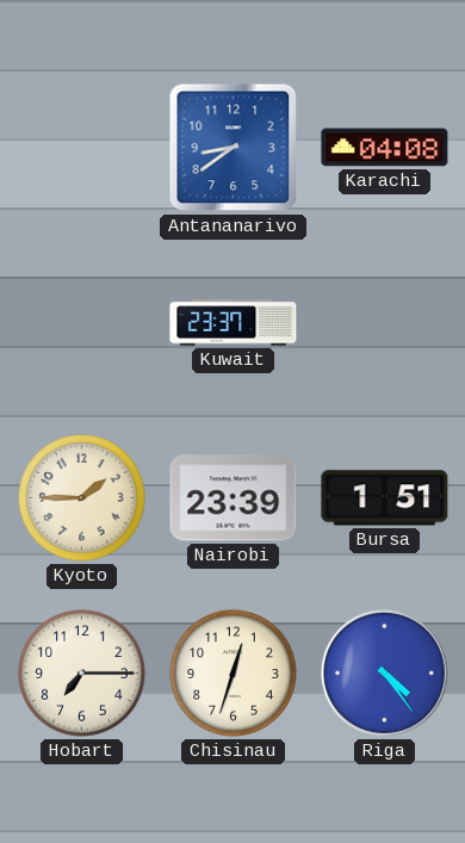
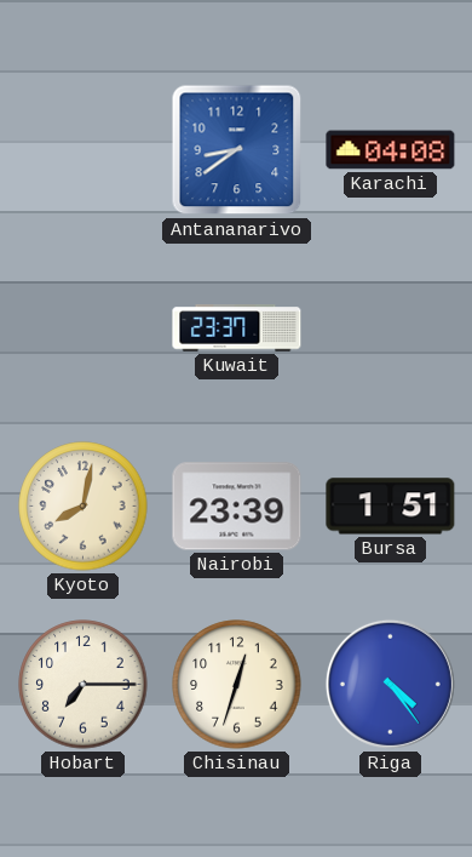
Kyoto: 1:45 -> 8:02
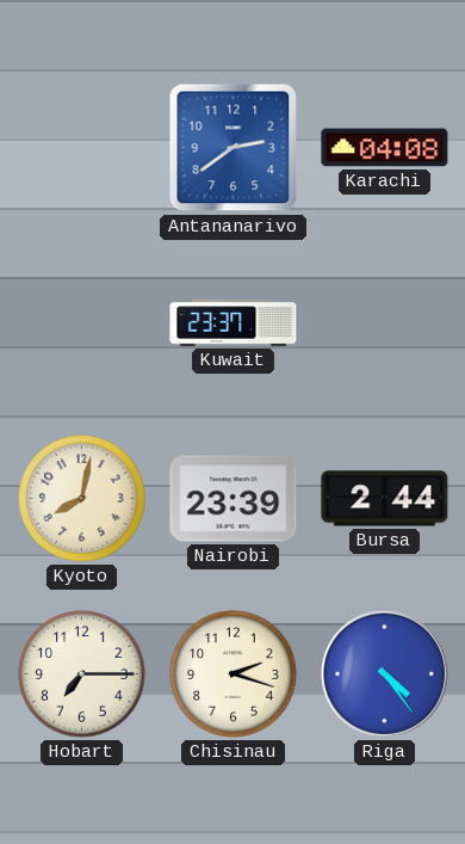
Antananarivo: 8:39 -> 2:39
Bursa: 1:51 -> 2:44
Chisinau: 12:33 -> 2:18
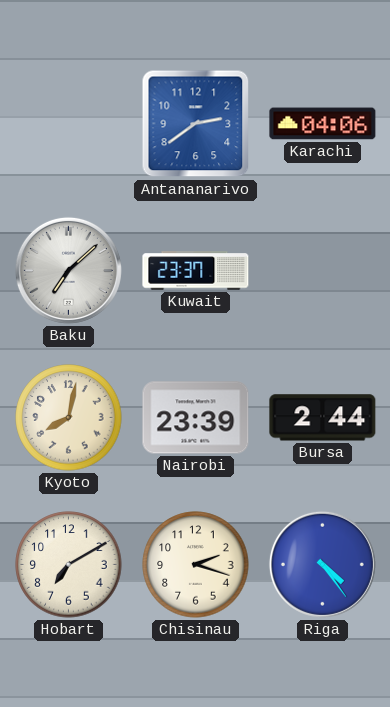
Karachi: 04:08 -> 04:06
Baku: none -> 7:08
Hobart: 7:15 -> 7:10
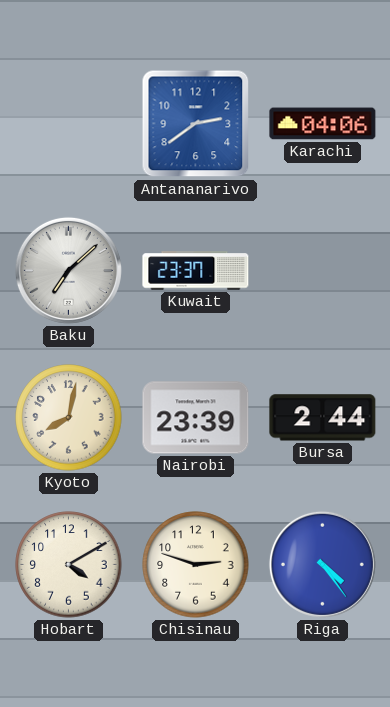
Hobart: 7:10 -> 4:10
Chisinau: 2:18 -> 2:48
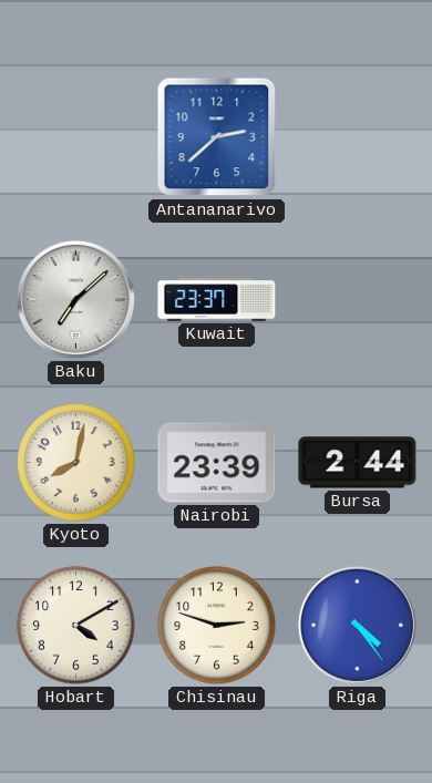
Antananarivo: 2:39 -> 2:38
Karachi: 04:06 -> none
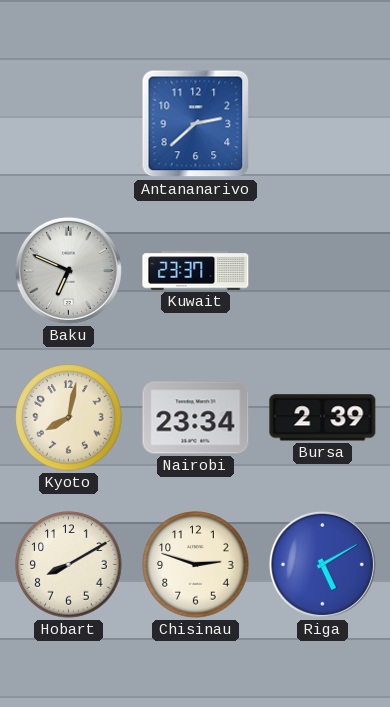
Baku: 7:08 -> 6:49
Nairobi: 23:39 -> 23:34
Bursa: 2:44 -> 2:39
Hobart: 4:10 -> 8:10
Riga: 4:24 -> 5:10
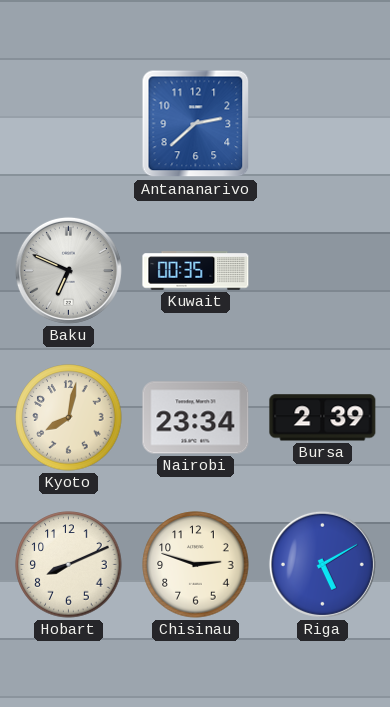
Kuwait: 23:37 -> 00:35
Hobart: 8:10 -> 8:11
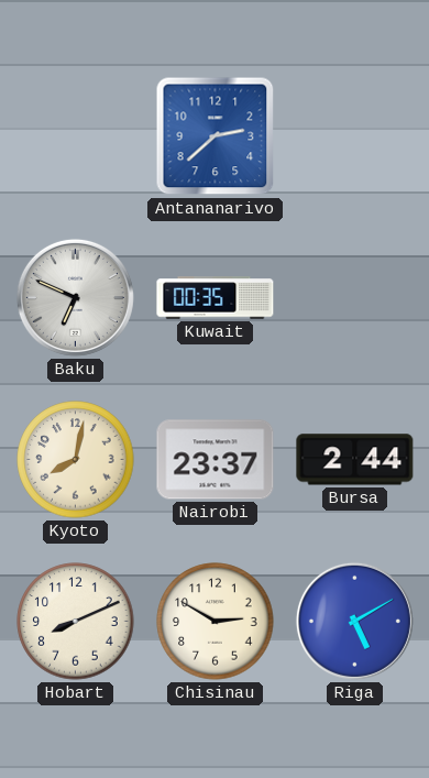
Nairobi: 23:34 -> 23:37
Bursa: 2:39 -> 2:44
Chisinau: 2:48 -> 2:50
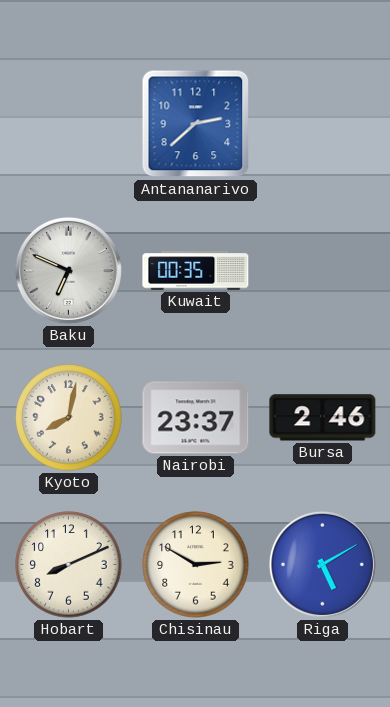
Bursa: 2:44 -> 2:46
